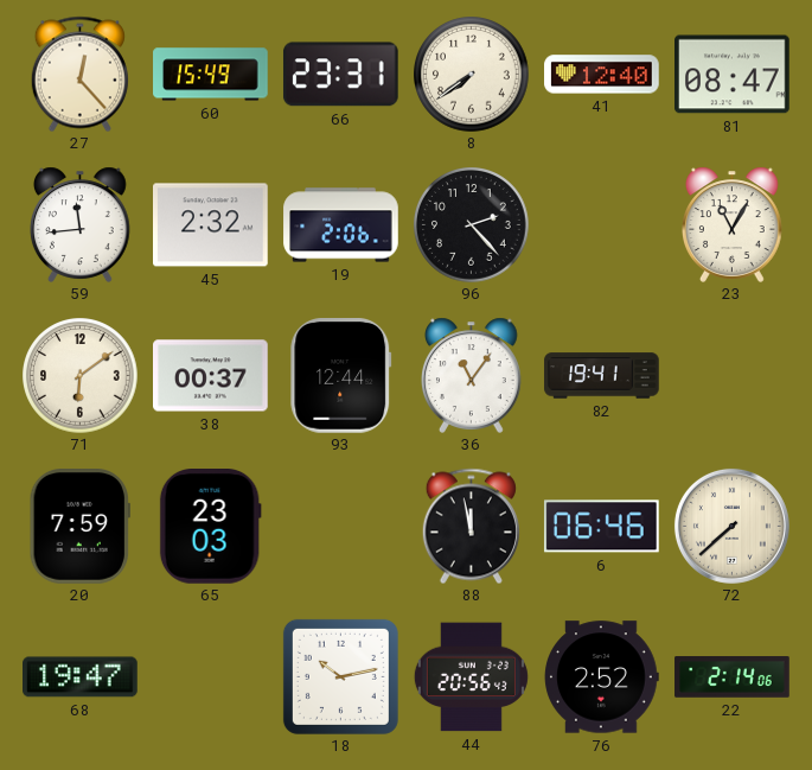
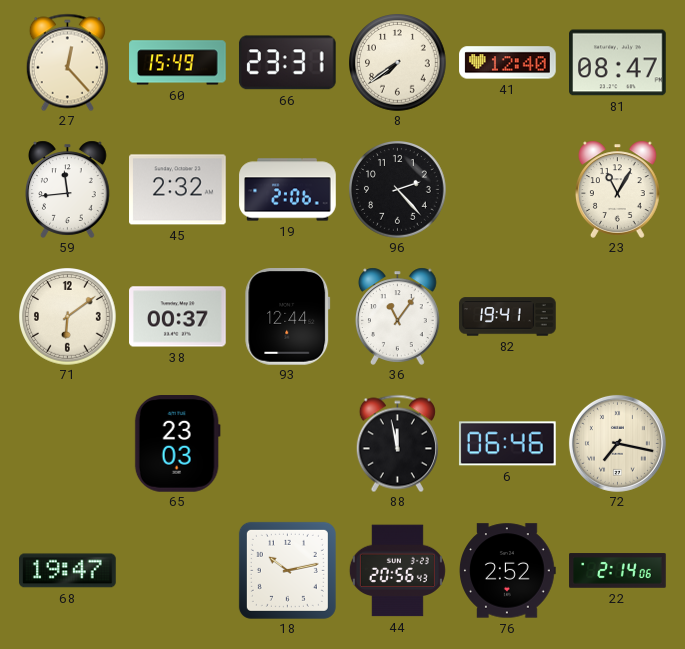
20: 7:59 -> none
72: 7:38 -> 7:17
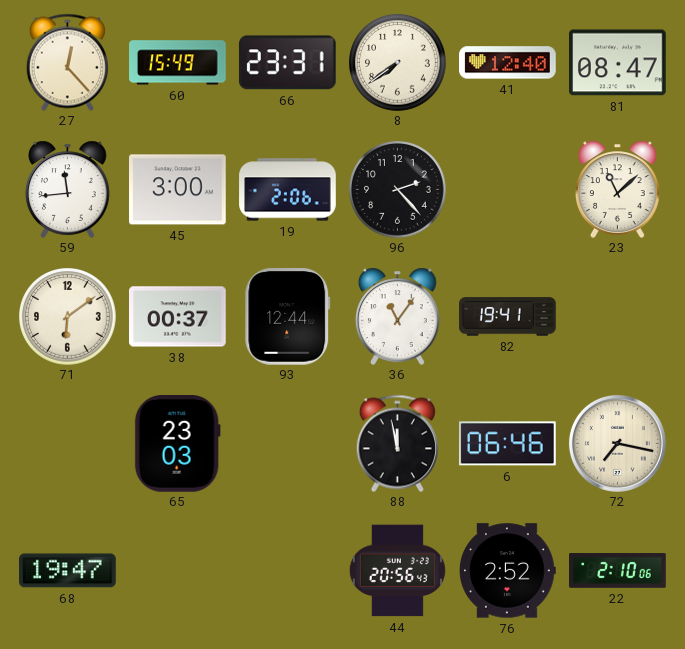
45: 2:32 -> 3:00
23: 11:05 -> 11:08
18: 10:13 -> none
22: 2:14 -> 2:10
